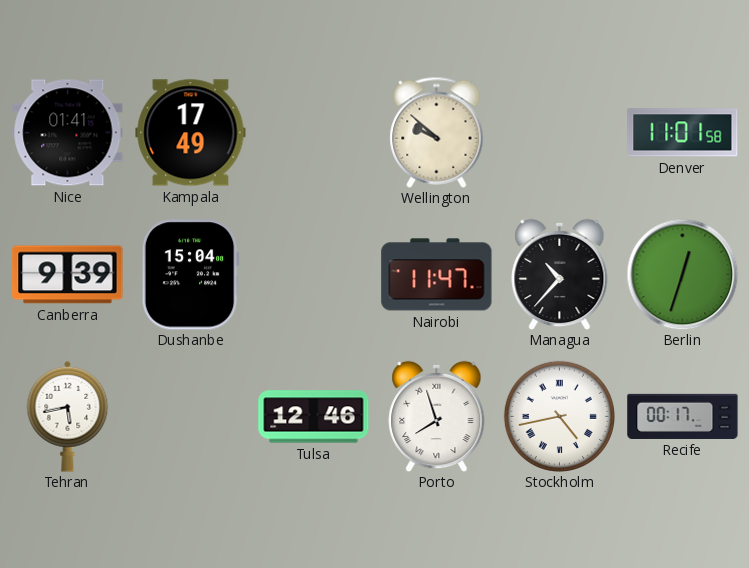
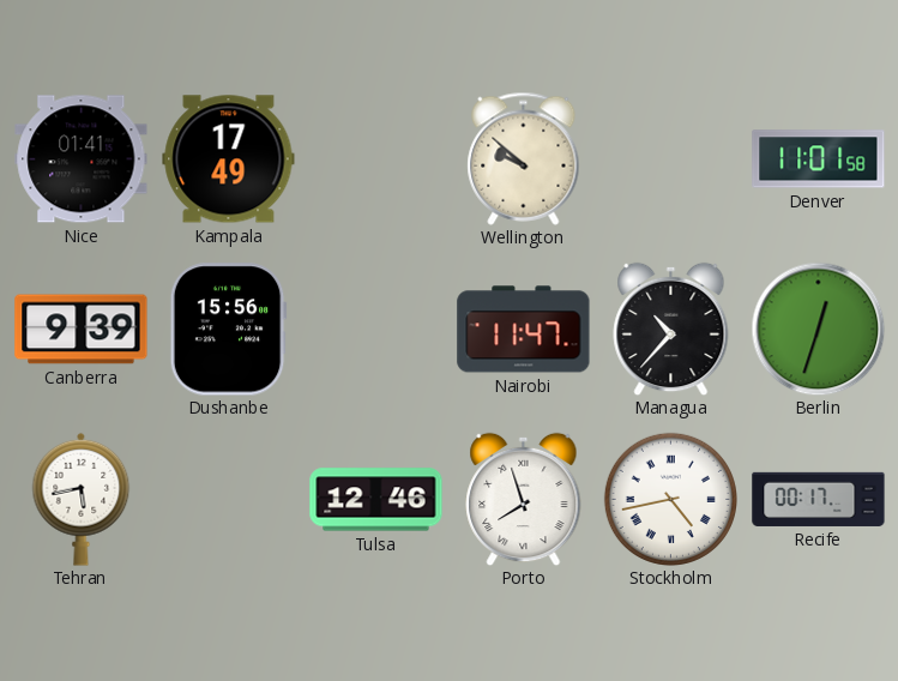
Dushanbe: 15:04 -> 15:56
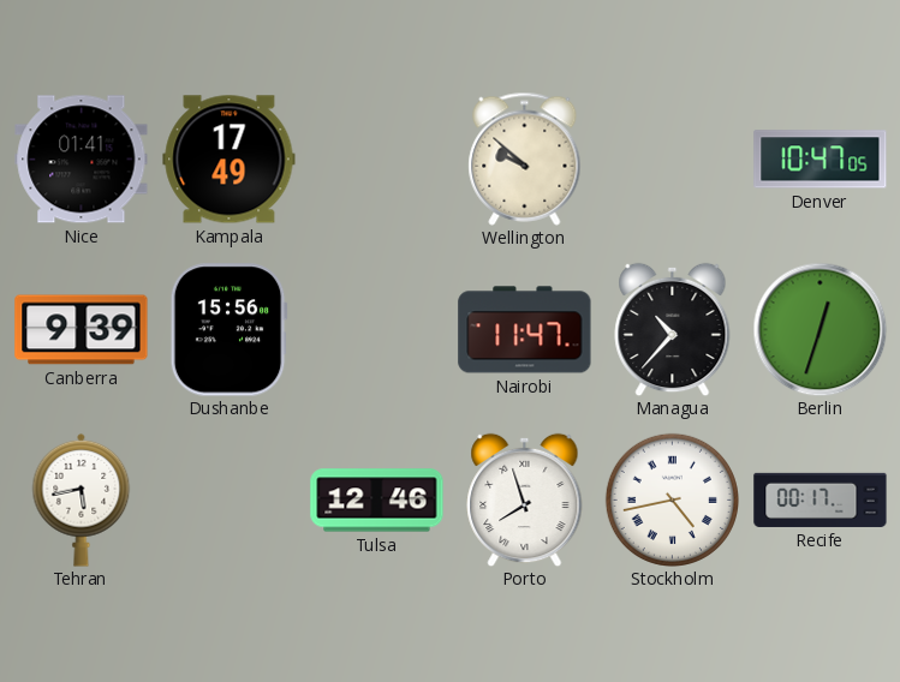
Denver: 11:01 -> 10:47
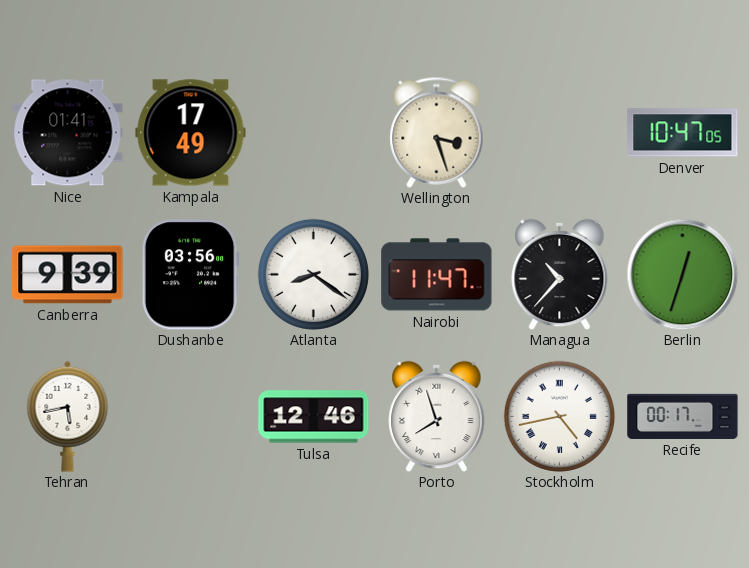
Wellington: 9:52 -> 3:27
Dushanbe: 15:56 -> 03:56
Atlanta: none -> 8:21
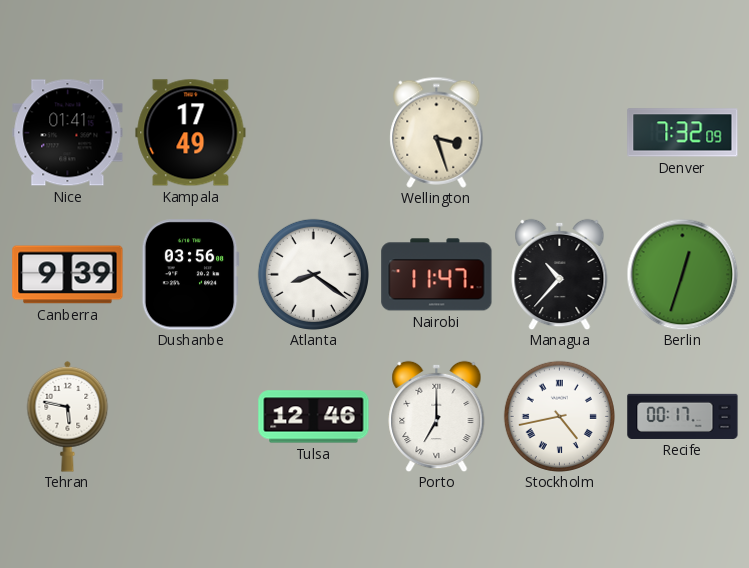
Denver: 10:47 -> 7:32
Tehran: 5:43 -> 5:47
Porto: 7:57 -> 7:00
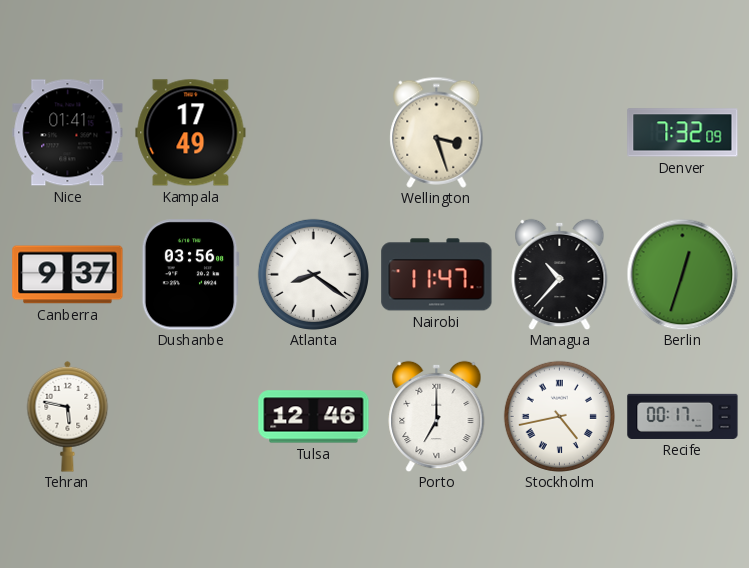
Canberra: 9:39 -> 9:37
